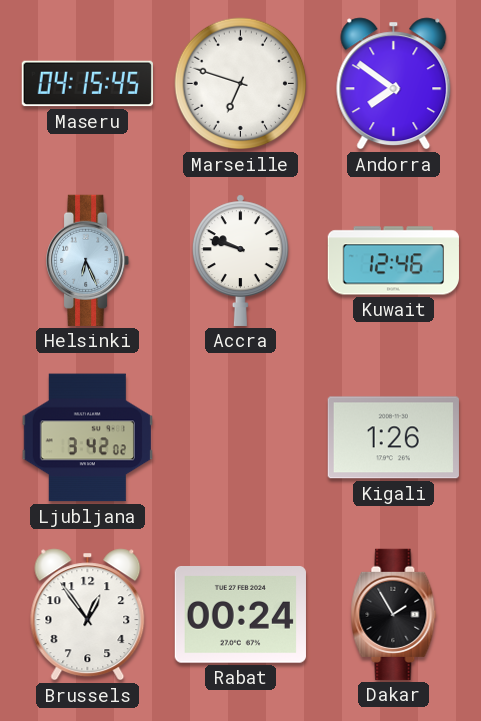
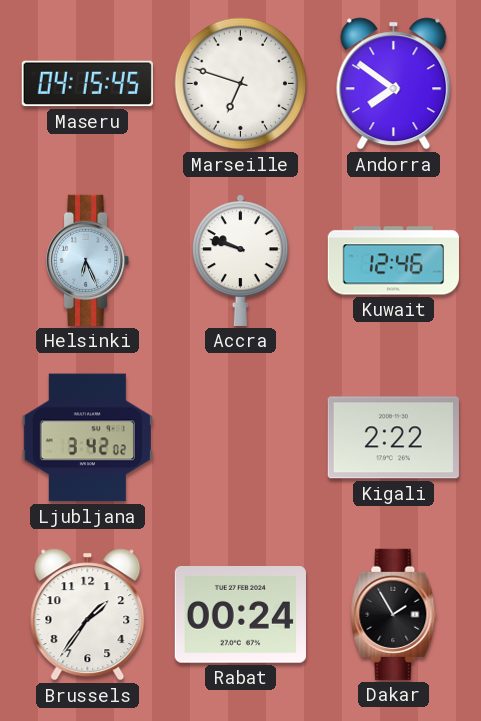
Kigali: 1:26 -> 2:22
Brussels: 12:54 -> 1:36
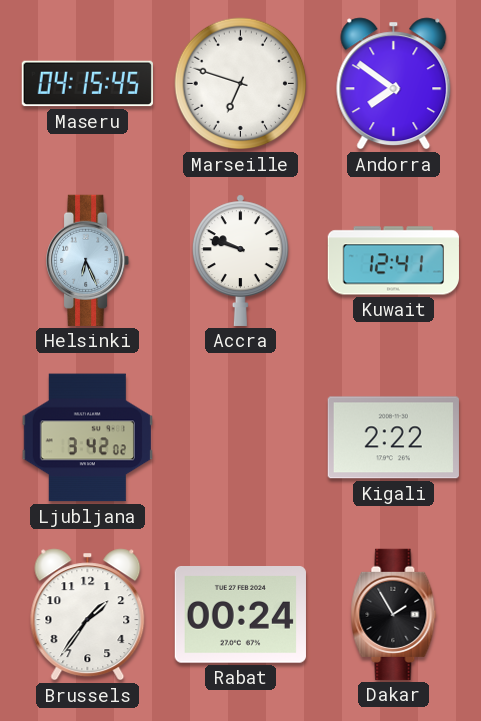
Kuwait: 12:46 -> 12:41
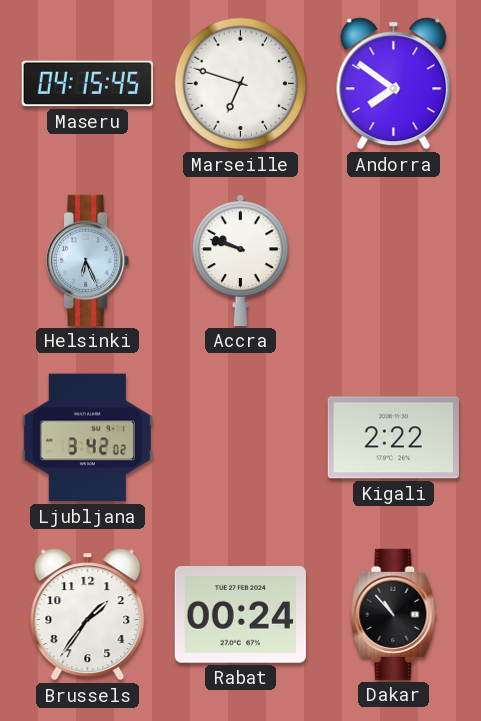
Kuwait: 12:41 -> none
Dakar: 1:55 -> 10:53
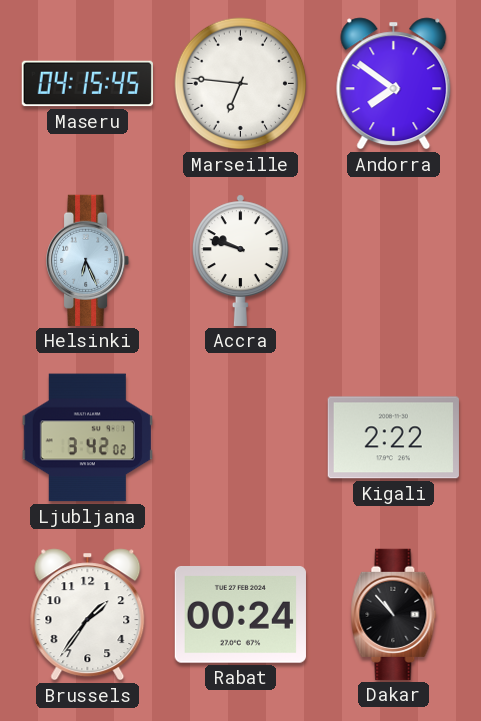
Marseille: 6:48 -> 6:46
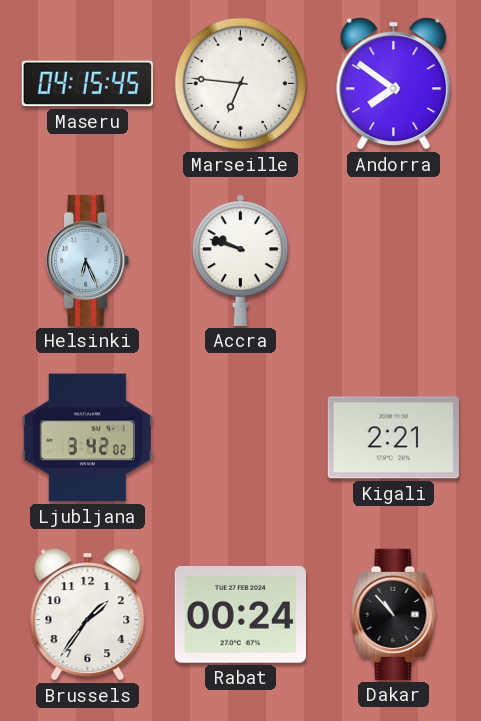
Kigali: 2:22 -> 2:21
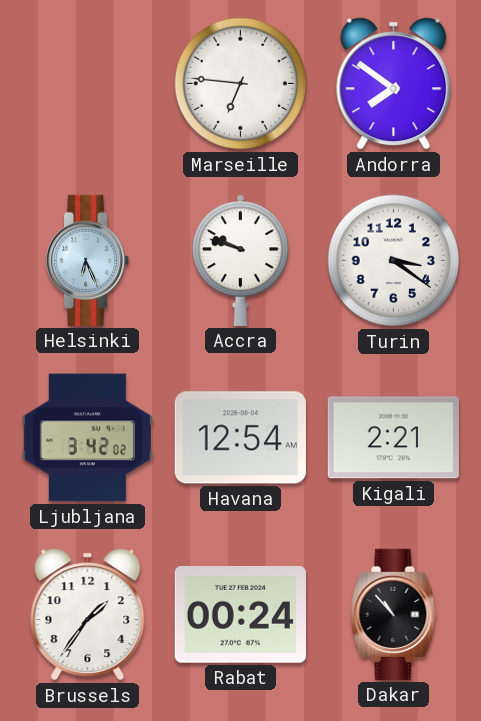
Maseru: 04:15 -> none
Turin: none -> 3:21
Havana: none -> 12:54
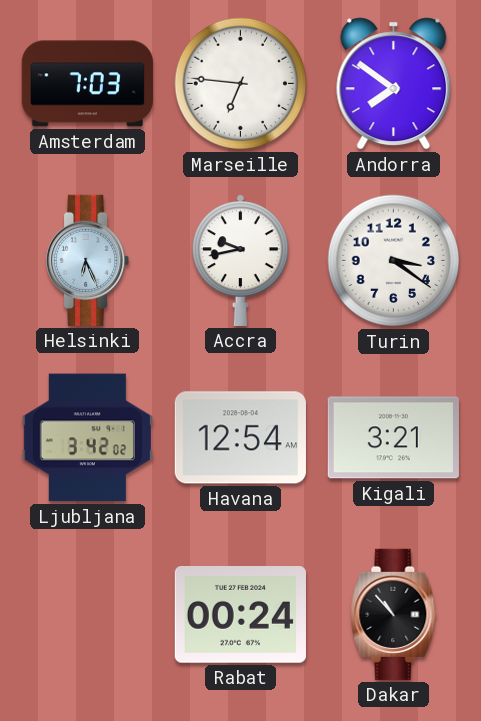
Amsterdam: none -> 7:03
Accra: 9:48 -> 9:43
Kigali: 2:21 -> 3:21
Brussels: 1:36 -> none
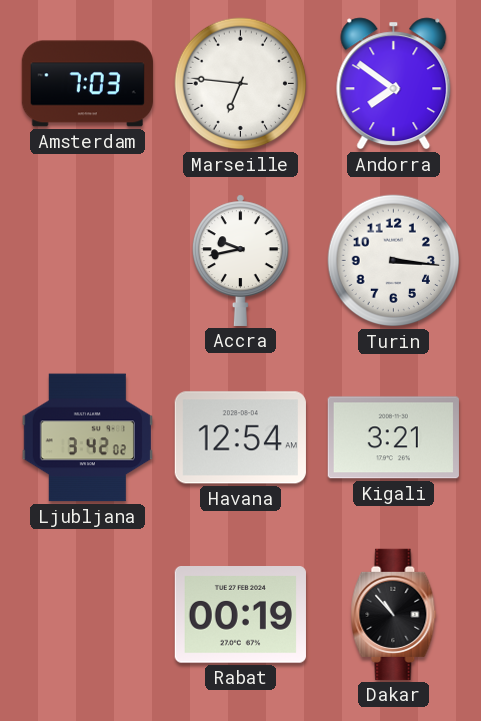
Helsinki: 6:26 -> none
Turin: 3:21 -> 3:16
Rabat: 00:24 -> 00:19
